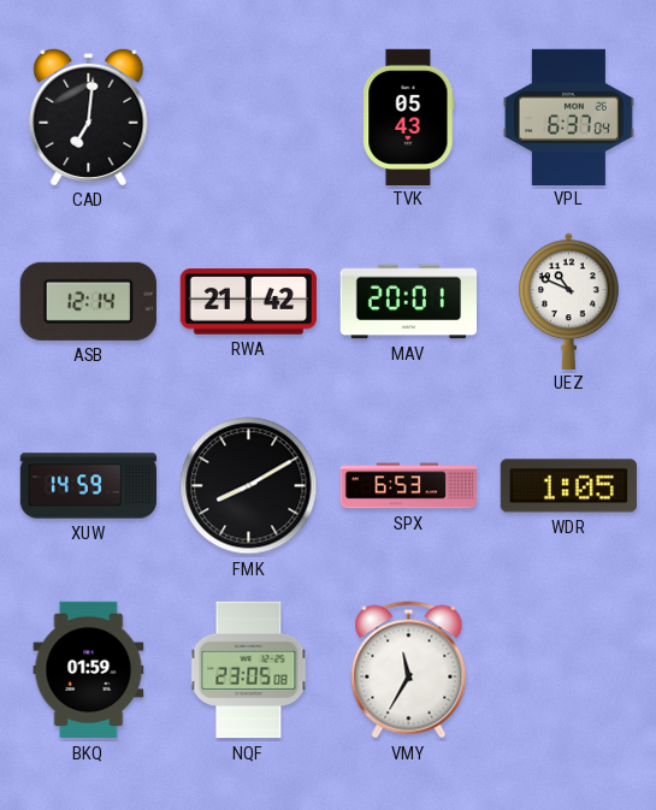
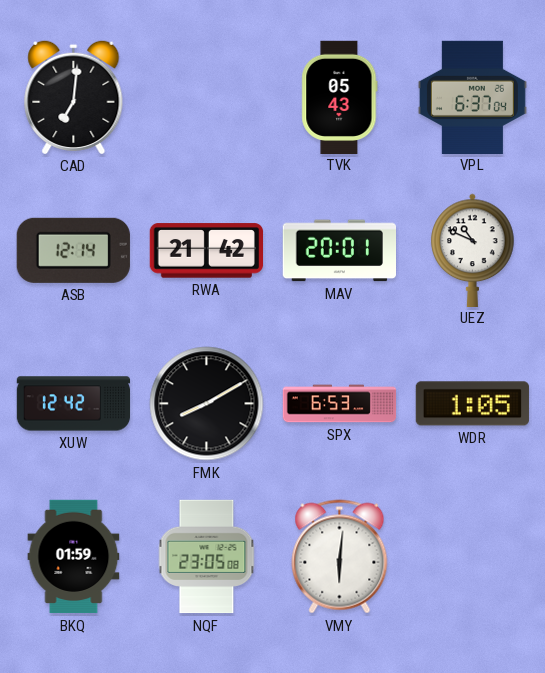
XUW: 14:59 -> 12:42
VMY: 11:35 -> 6:01
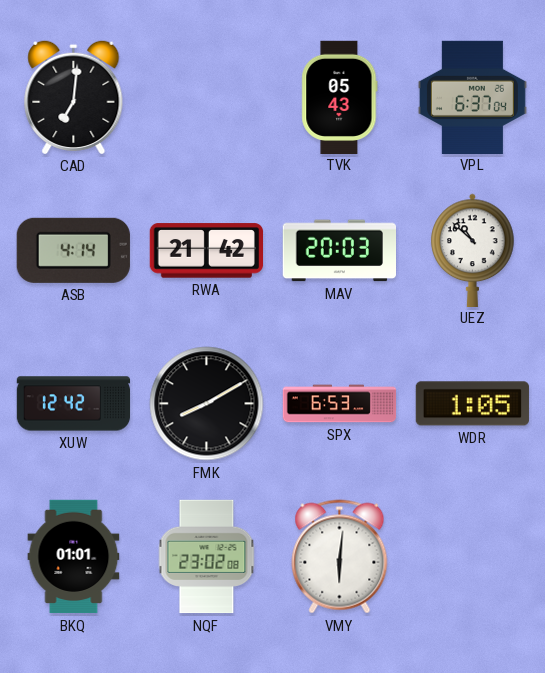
ASB: 12:14 -> 4:14
MAV: 20:01 -> 20:03
UEZ: 10:49 -> 10:52
BKQ: 01:59 -> 01:01
NQF: 23:05 -> 23:02
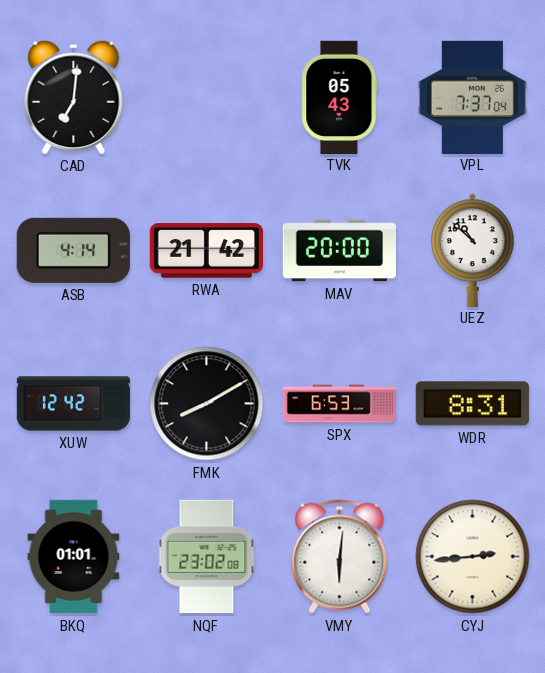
VPL: 6:37 -> 7:37
MAV: 20:03 -> 20:00
WDR: 1:05 -> 8:31
CYJ: none -> 2:44
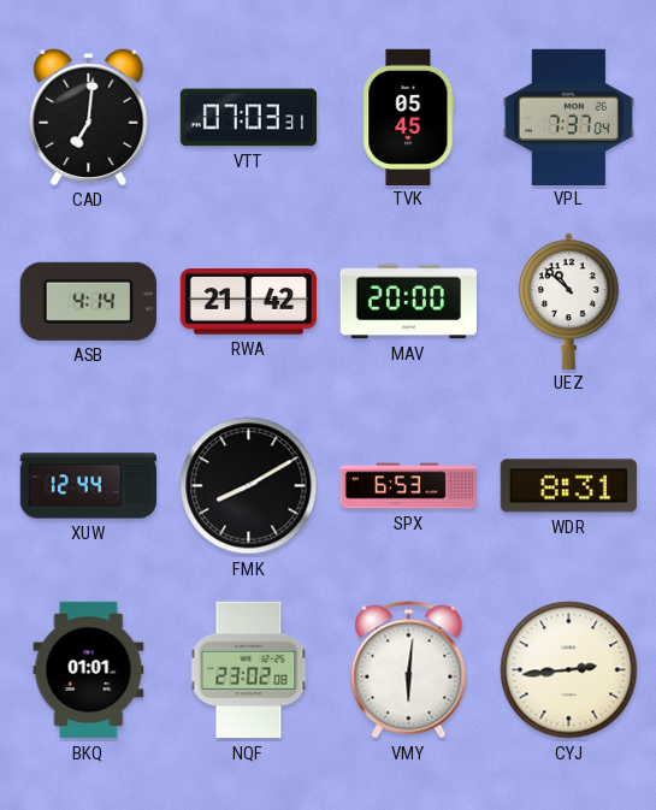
VTT: none -> 07:03
TVK: 05:43 -> 05:45
XUW: 12:42 -> 12:44
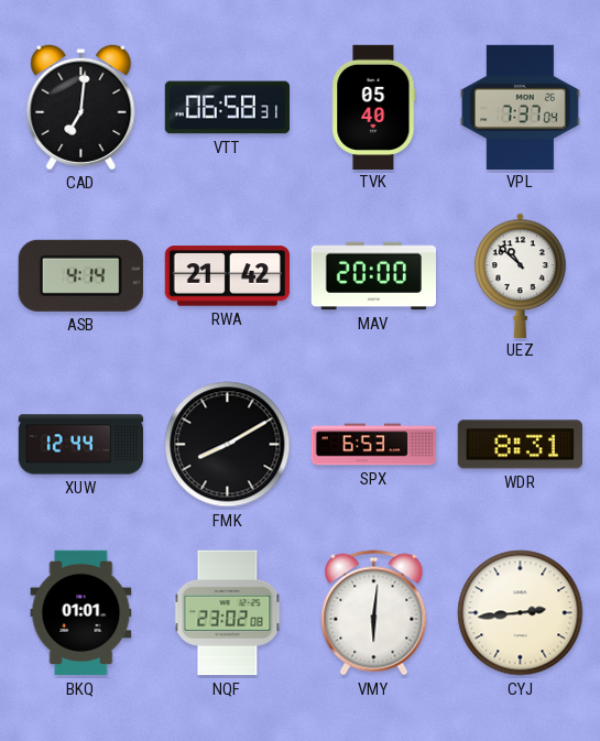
VTT: 07:03 -> 06:58
TVK: 05:45 -> 05:40
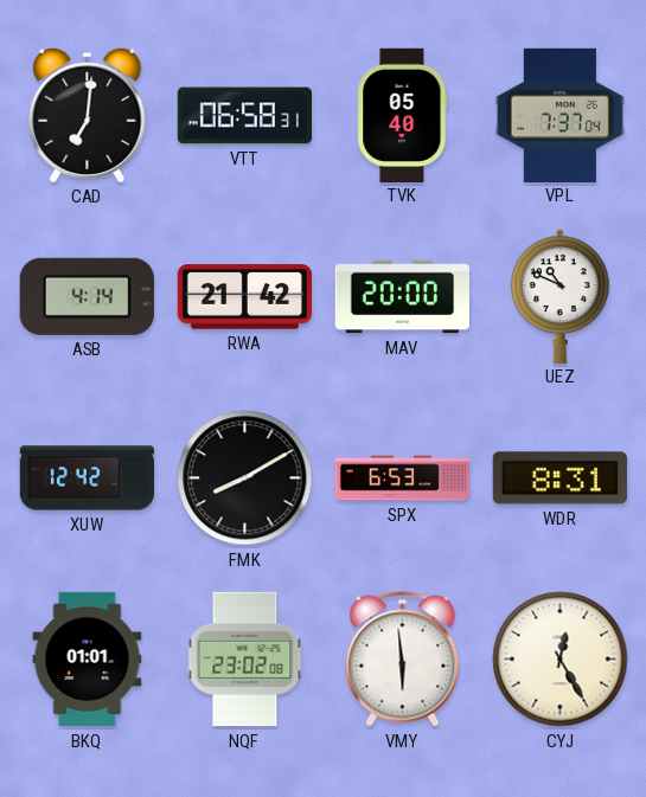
UEZ: 10:52 -> 10:49
XUW: 12:44 -> 12:42
VMY: 6:01 -> 5:59
CYJ: 2:44 -> 12:25
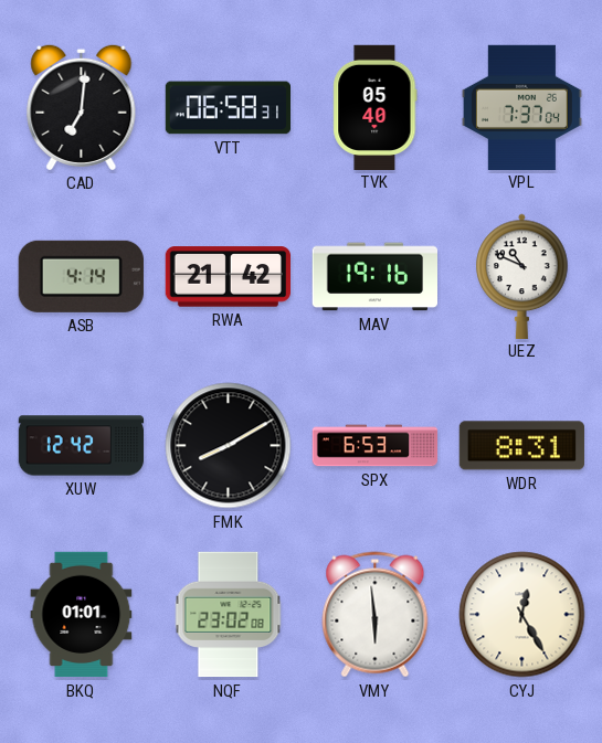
MAV: 20:00 -> 19:16
